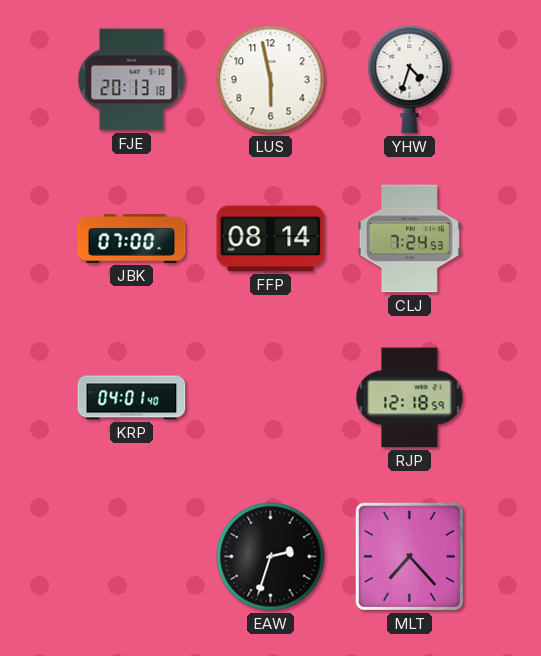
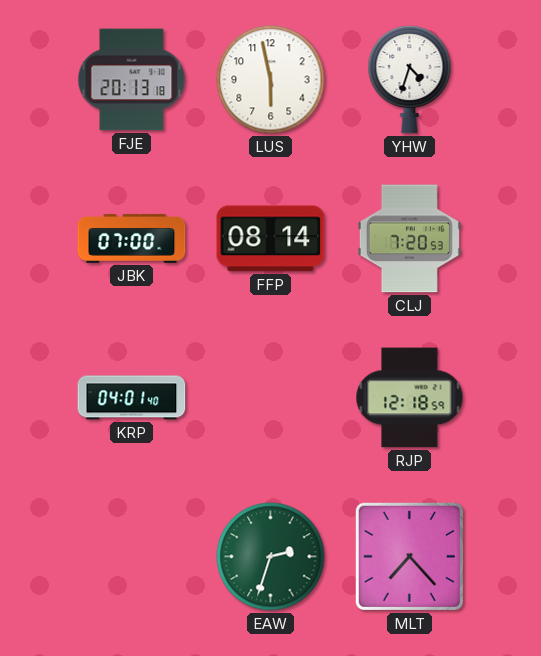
CLJ: 7:24 -> 7:20
EAW dial: black -> green
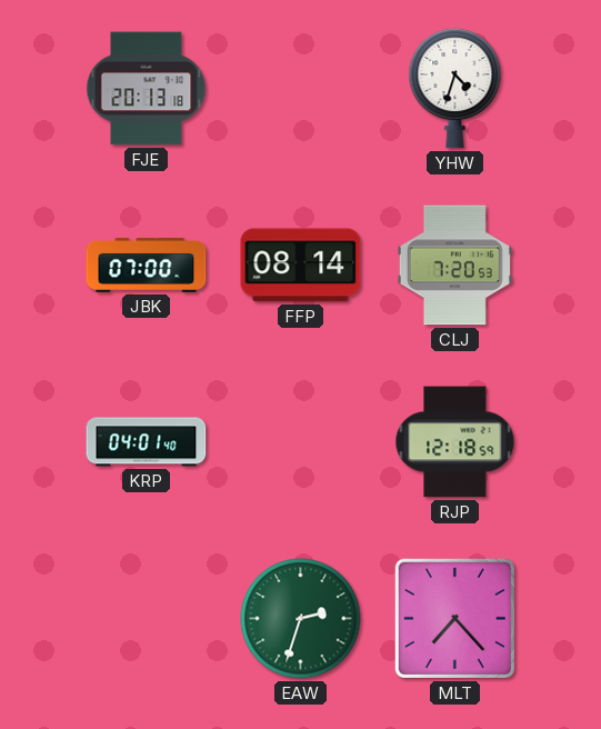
LUS: 5:58 -> none
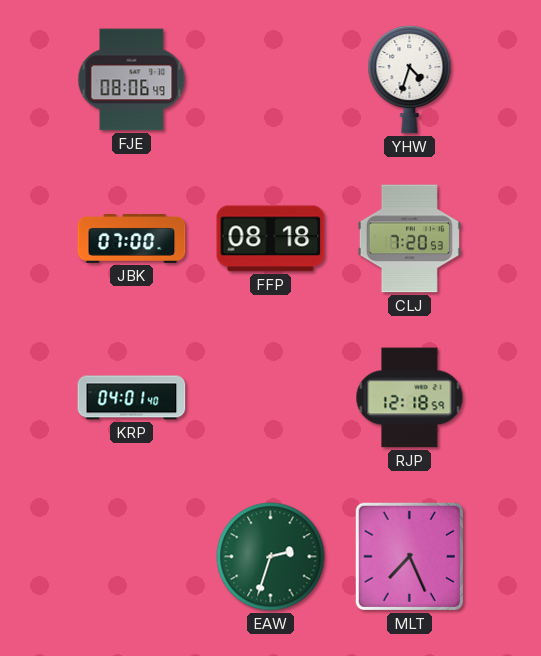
FJE: 20:13 -> 08:06
FFP: 08:14 -> 08:18
MLT: 7:23 -> 7:26
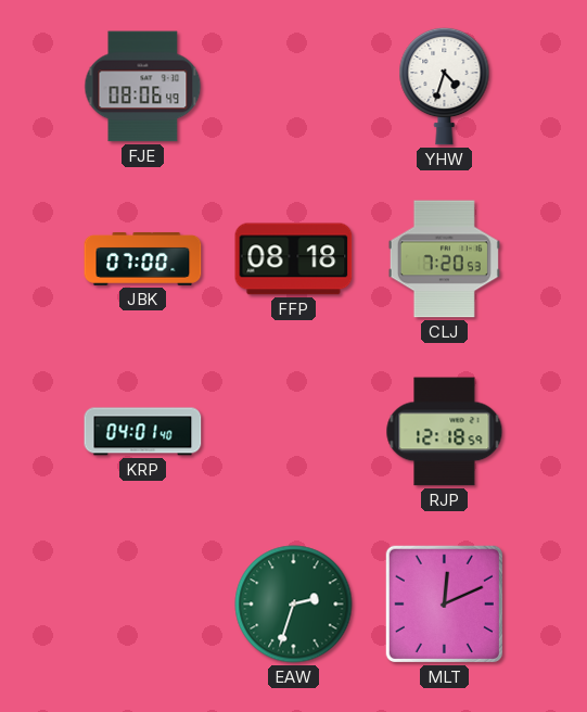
MLT: 7:26 -> 12:11
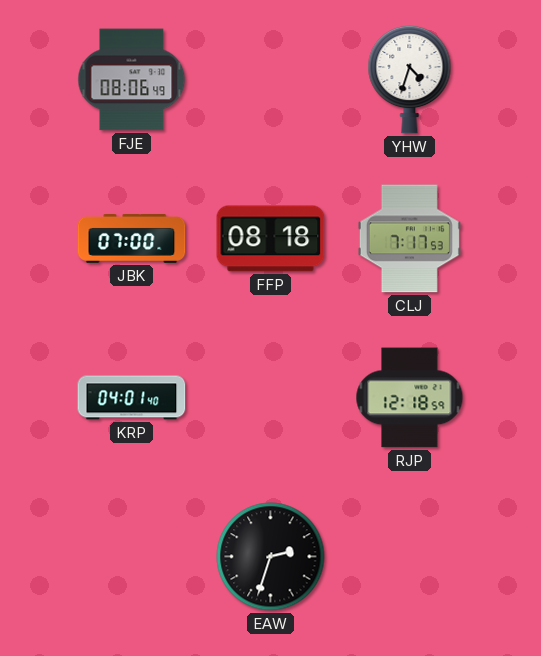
CLJ: 7:20 -> 7:17
EAW dial: green -> black
MLT: 12:11 -> none
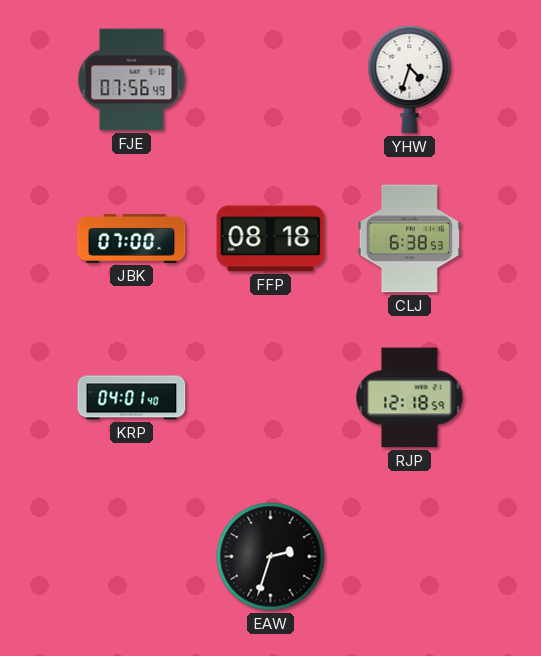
FJE: 08:06 -> 07:56
CLJ: 7:17 -> 6:38
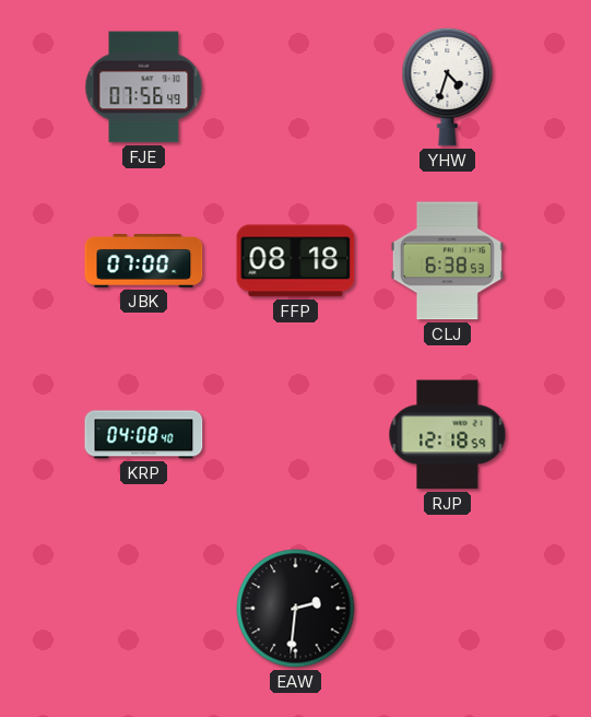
KRP: 04:01 -> 04:08
EAW: 2:33 -> 2:31
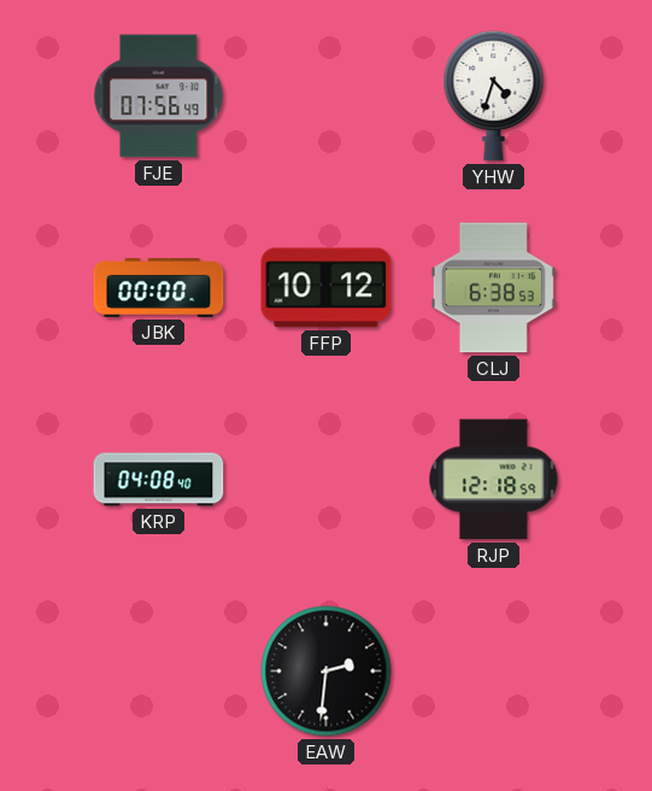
JBK: 07:00 -> 00:00
FFP: 08:18 -> 10:12
